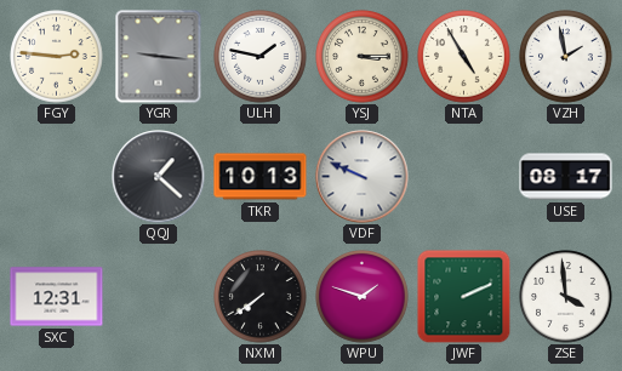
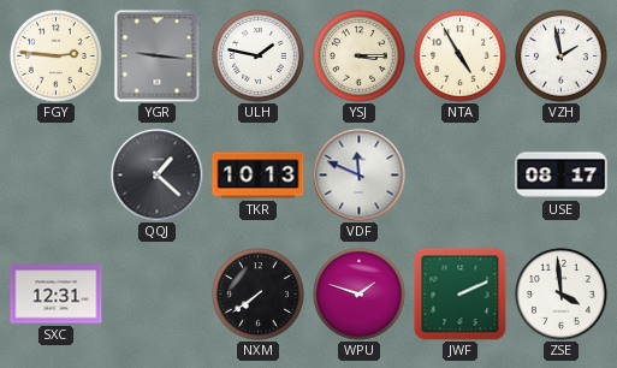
VDF: 9:49 -> 11:49
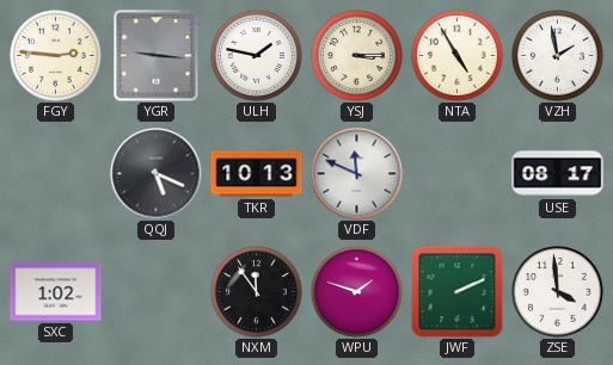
QQJ: 1:22 -> 5:19
SXC: 12:31 -> 1:02
NXM: 7:39 -> 11:54
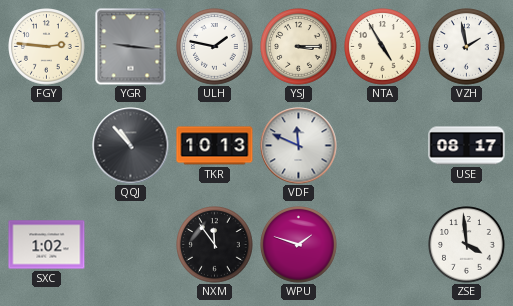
QQJ: 5:19 -> 10:53
JWF: 2:11 -> none
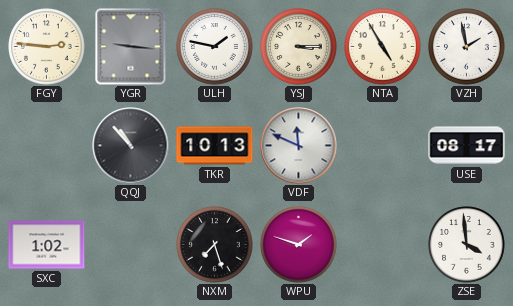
NXM: 11:54 -> 7:27
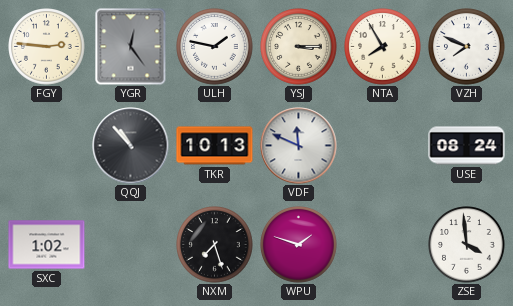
YGR: 9:16 -> 12:24
NTA: 4:55 -> 7:55
VZH: 1:58 -> 7:49
USE: 08:17 -> 08:24
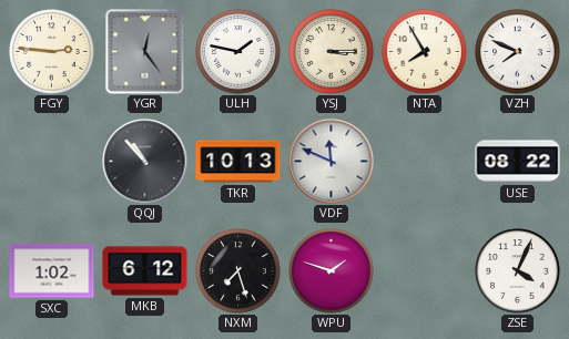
USE: 08:24 -> 08:22
MKB: none -> 6:12
ZSE: 3:59 -> 4:04
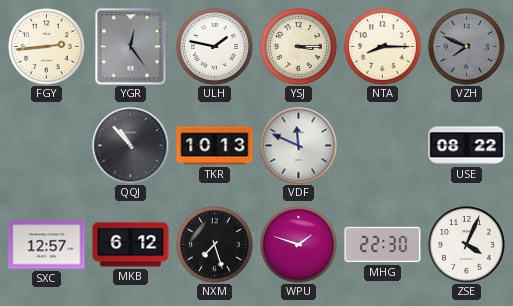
FGY: 2:46 -> 2:44
NTA: 7:55 -> 8:15
VZH dial: white -> grey
SXC: 1:02 -> 12:57
MHG: none -> 22:30
